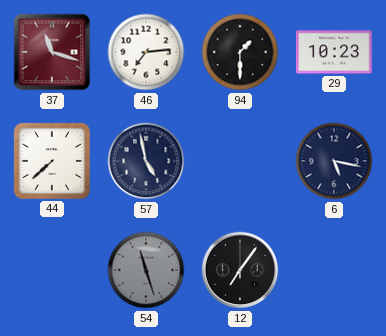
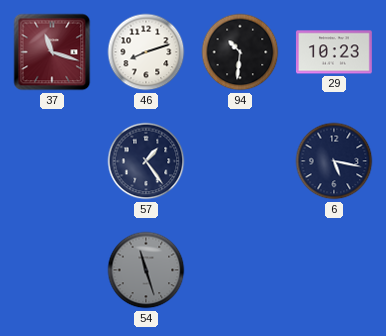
46: 7:14 -> 8:12
94: 1:30 -> 10:31
44: 7:38 -> none
57: 4:58 -> 1:24
12: 7:06 -> none
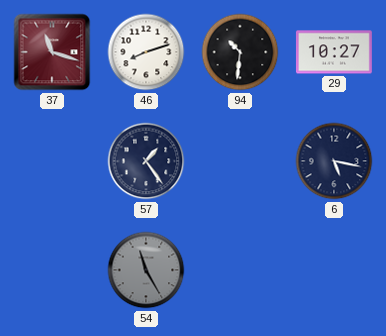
29: 10:23 -> 10:27
54: 11:27 -> 11:25
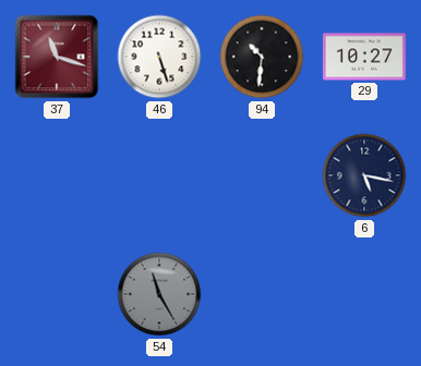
46: 8:12 -> 5:27
57: 1:24 -> none
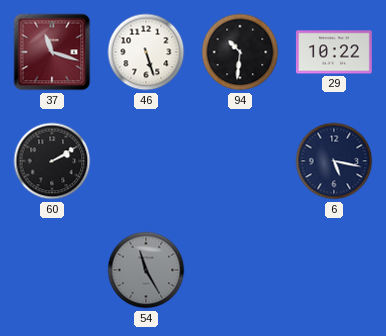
29: 10:27 -> 10:22
60: none -> 2:10
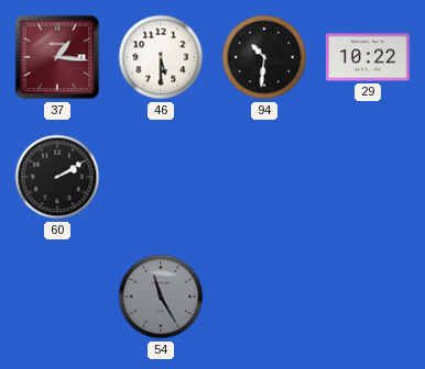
37: 11:18 -> 1:16
46: 5:27 -> 5:30
6: 5:17 -> none
